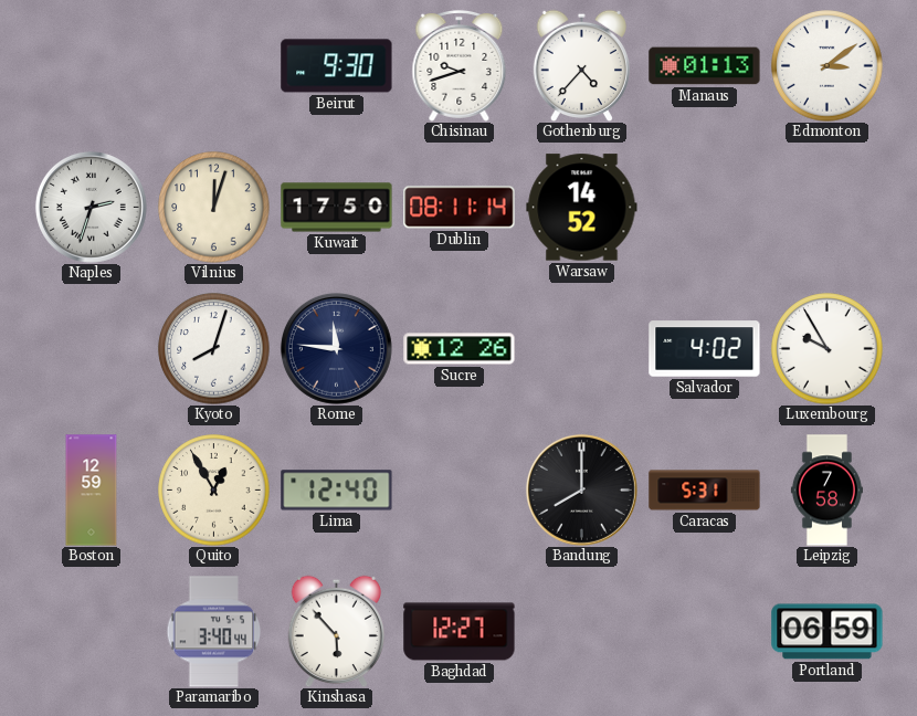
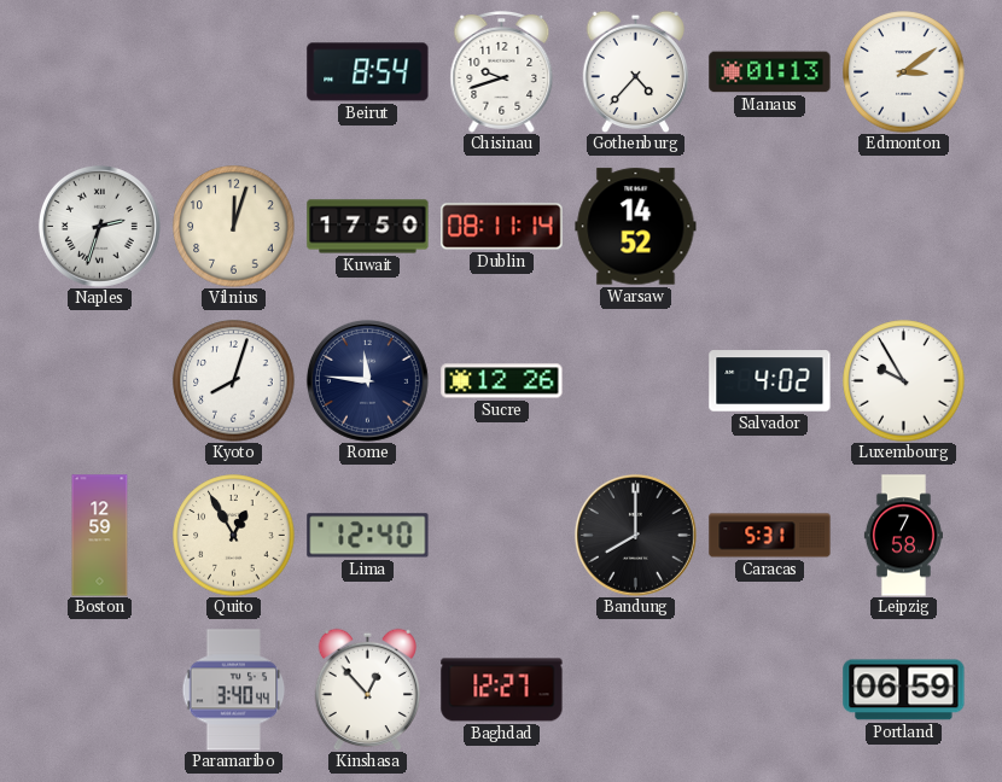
Beirut: 9:30 -> 8:54
Kinshasa: 5:53 -> 12:53
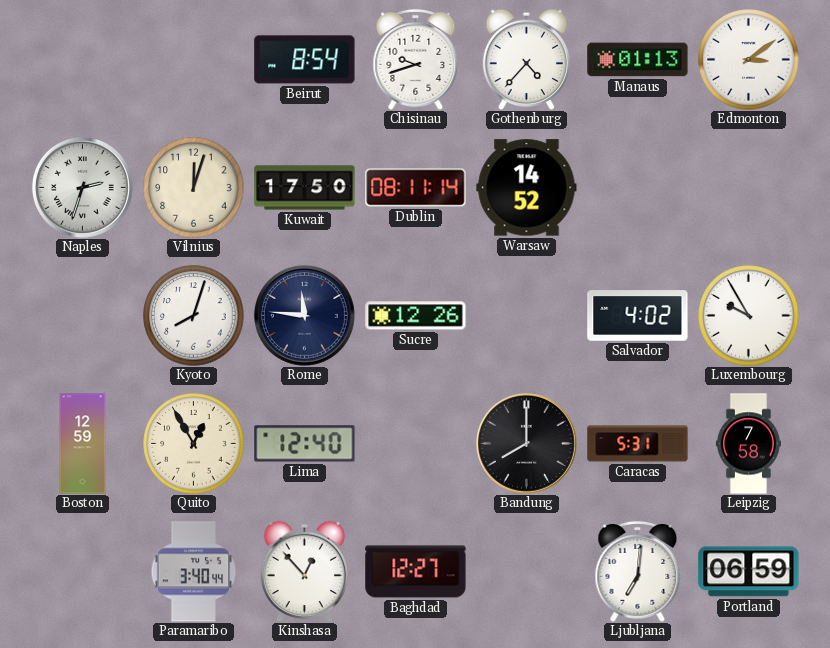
Ljubljana: none -> 7:01
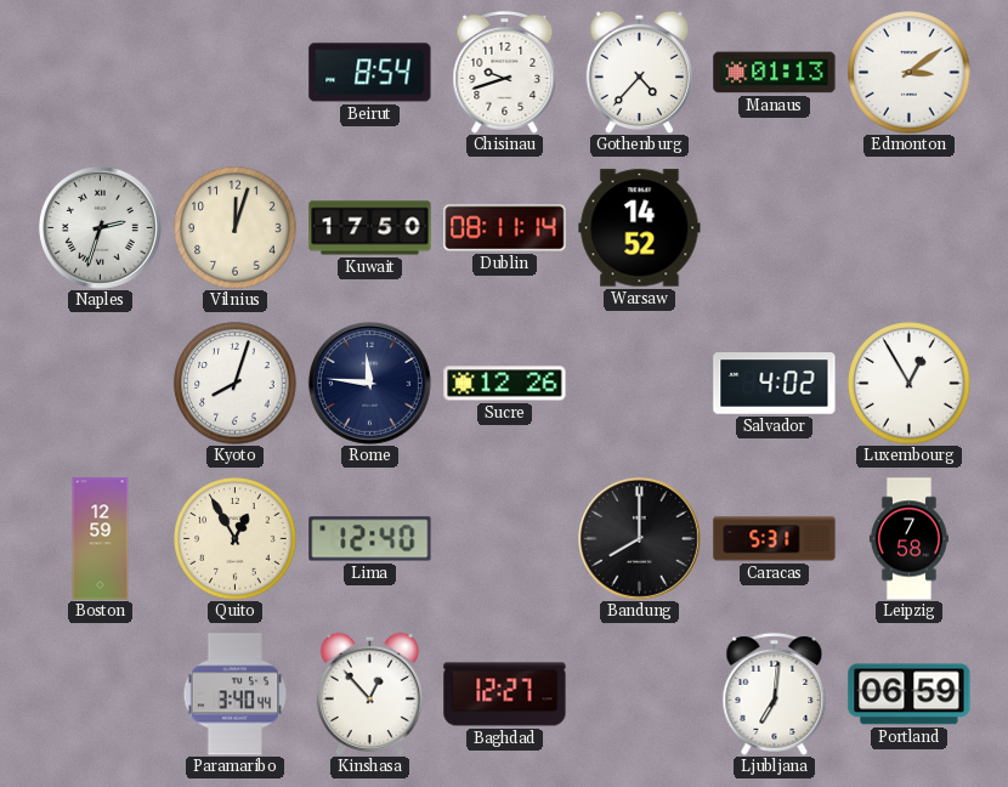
Luxembourg: 9:55 -> 12:55
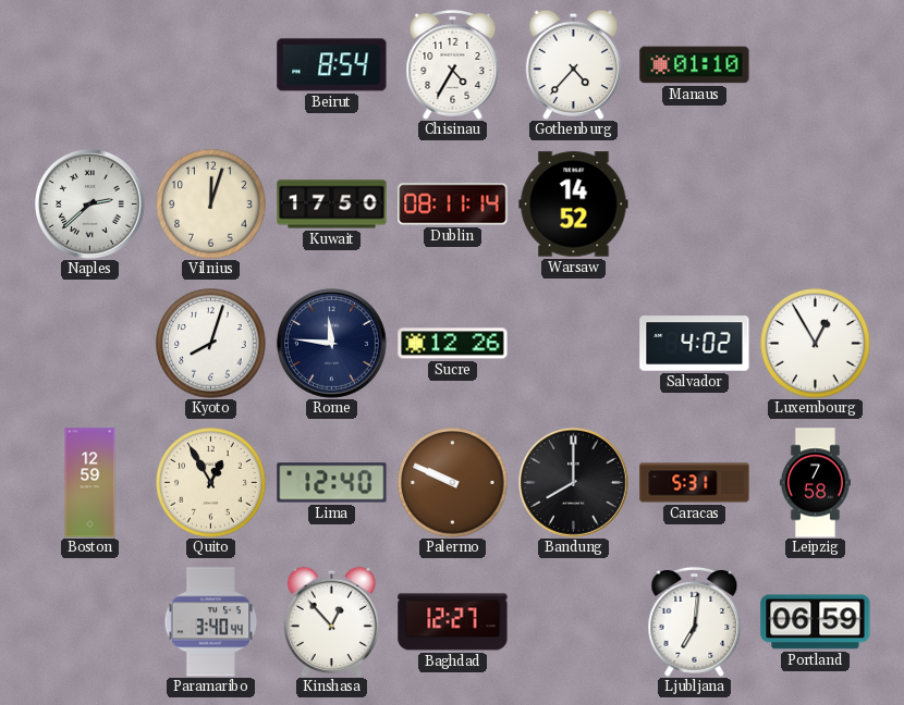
Chisinau: 9:42 -> 4:35
Manaus: 01:13 -> 01:10
Edmonton: 3:09 -> none
Naples: 2:33 -> 2:38
Palermo: none -> 9:49
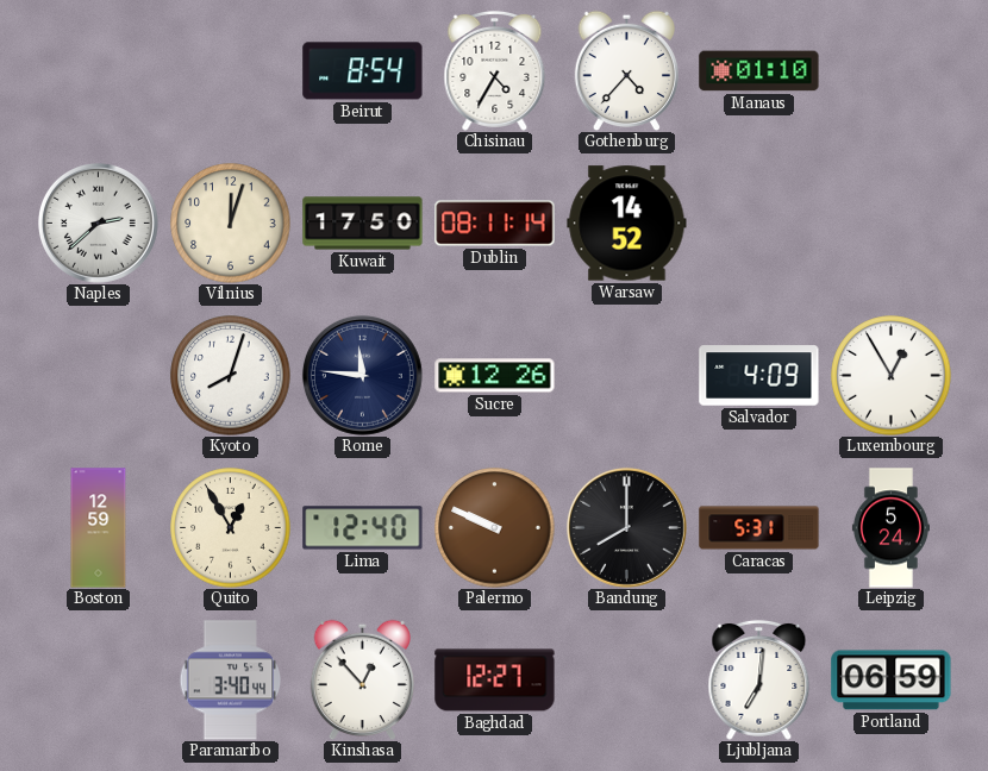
Salvador: 4:02 -> 4:09
Leipzig: 7:58 -> 5:24
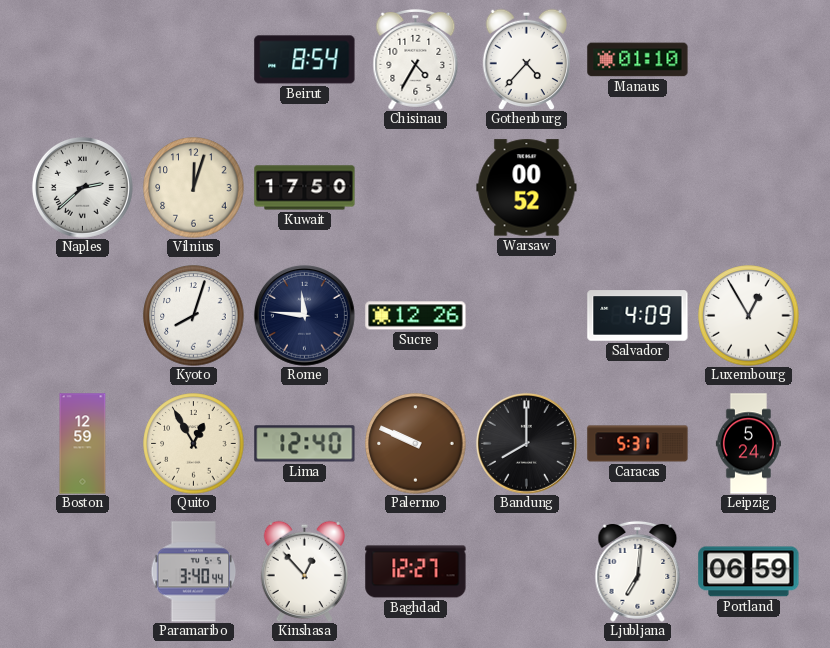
Dublin: 08:11 -> none
Warsaw: 14:52 -> 00:52
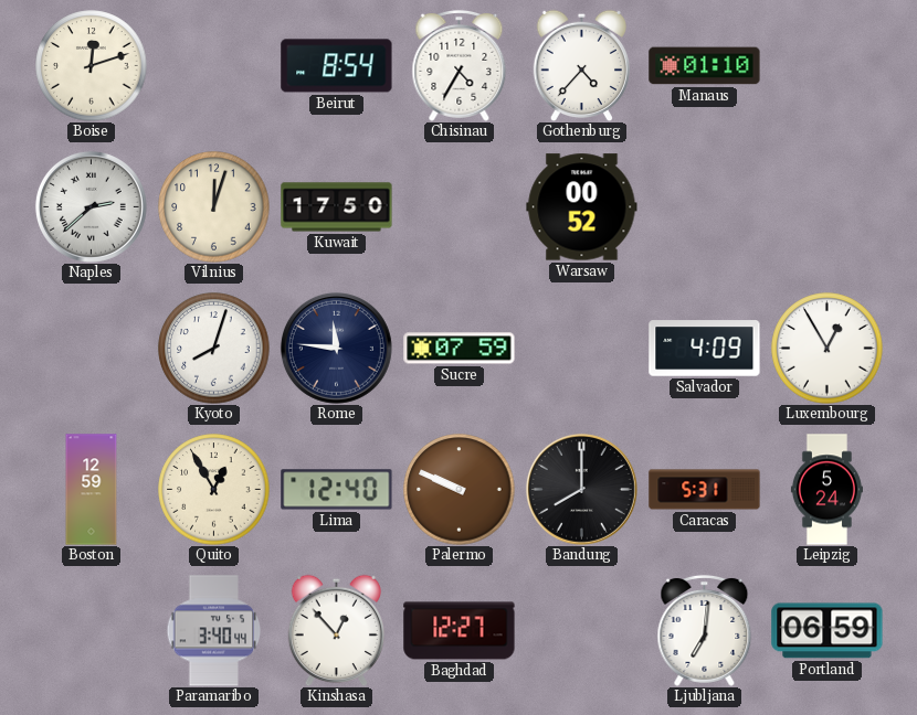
Boise: none -> 12:12
Sucre: 12:26 -> 07:59
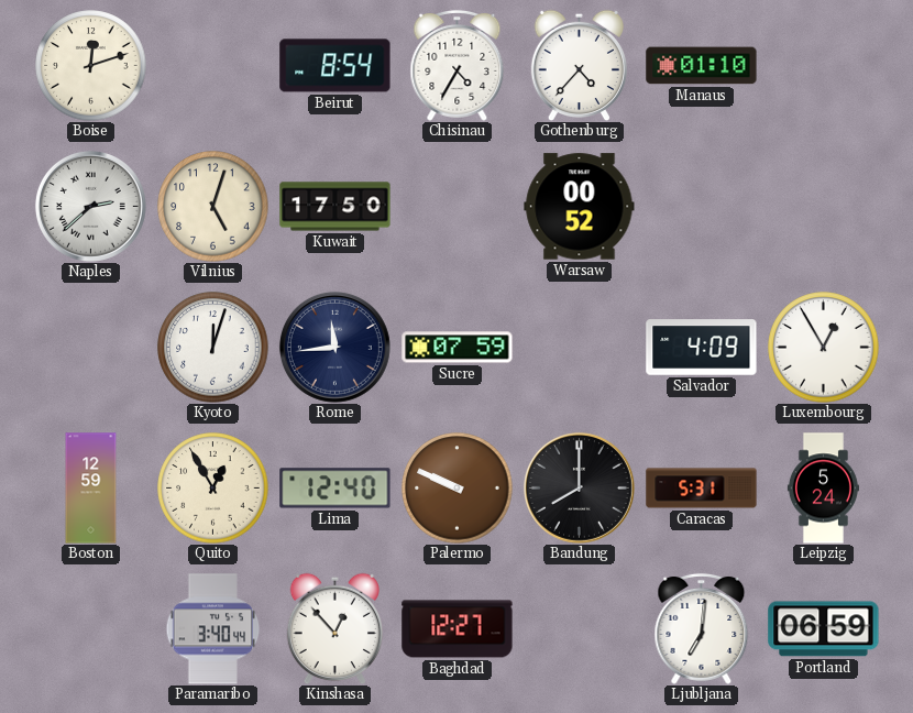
Vilnius: 12:03 -> 5:03
Kyoto: 8:03 -> 12:03
Rome: 11:46 -> 11:44
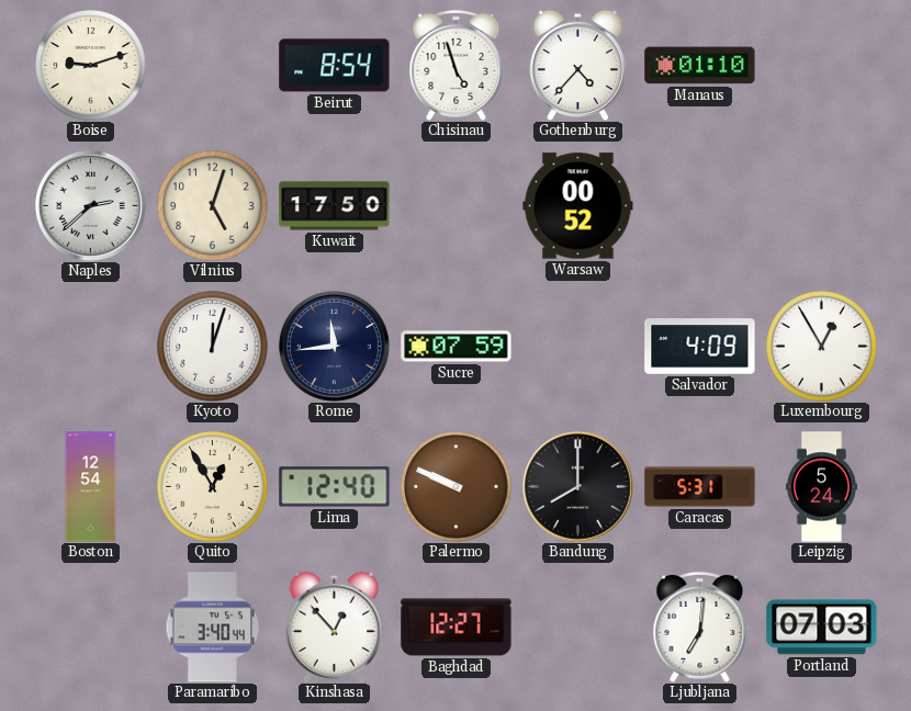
Boise: 12:12 -> 9:12
Chisinau: 4:35 -> 4:57
Boston: 12:59 -> 12:54
Portland: 06:59 -> 07:03
